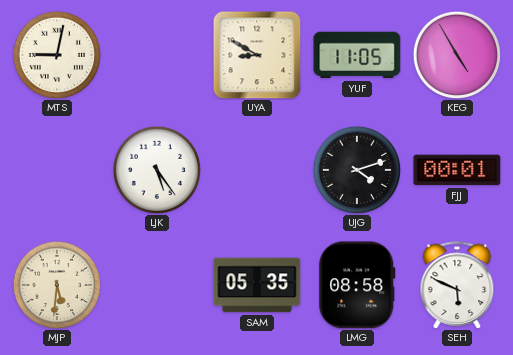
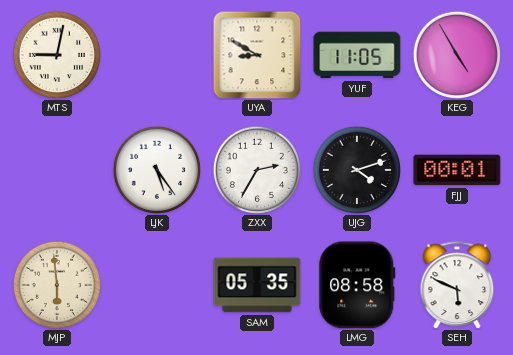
ZXX: none -> 2:35
MJP: 5:31 -> 5:59
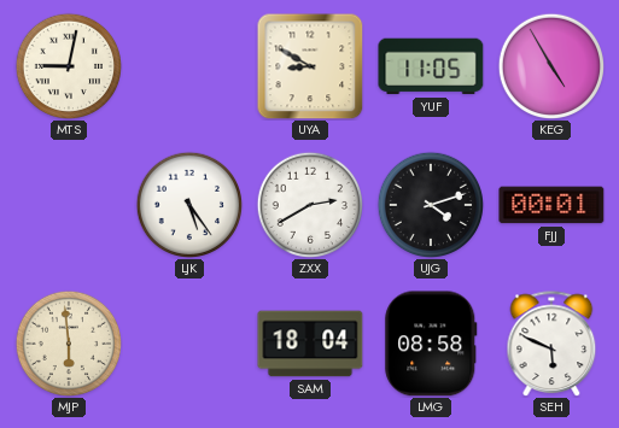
ZXX: 2:35 -> 2:40
SAM: 05:35 -> 18:04
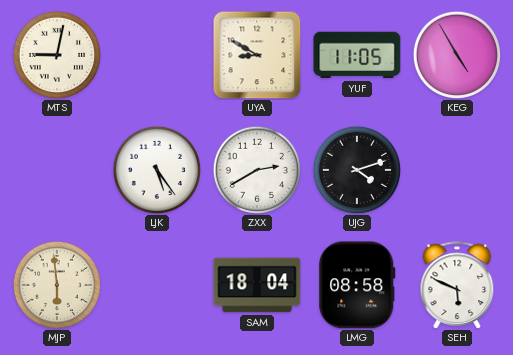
FJJ: 00:01 -> none
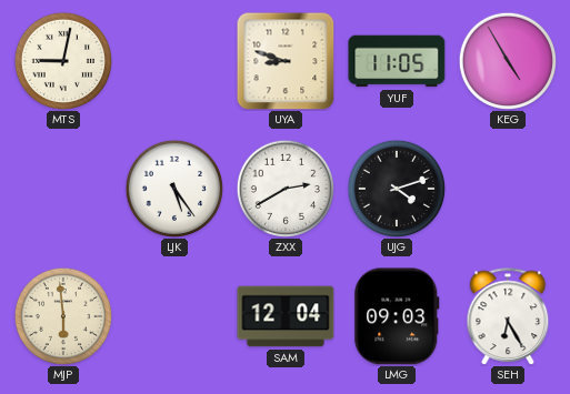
UYA: 8:50 -> 8:48
SAM: 18:04 -> 12:04
LMG: 08:58 -> 09:03
SEH: 5:49 -> 6:25
